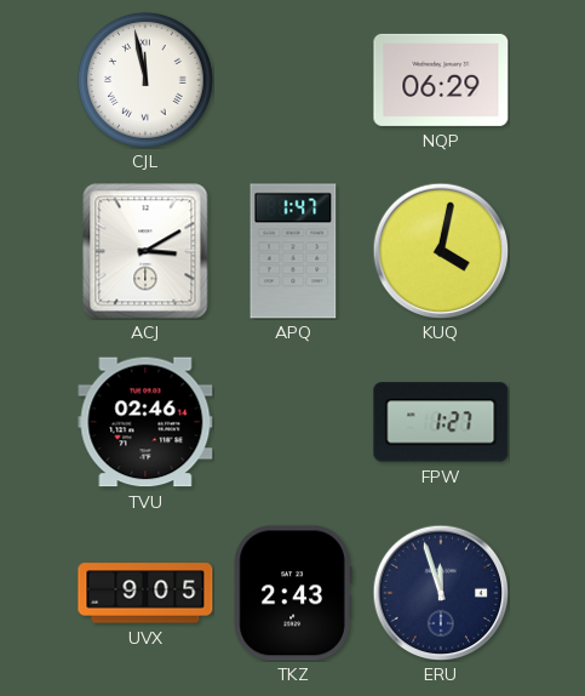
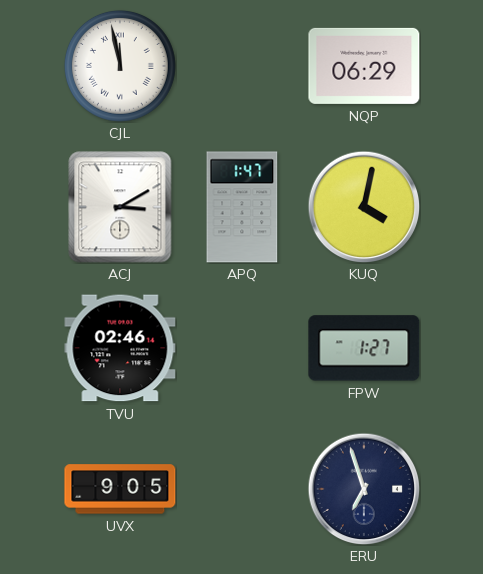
TKZ: 2:43 -> none
ERU: 11:57 -> 6:57
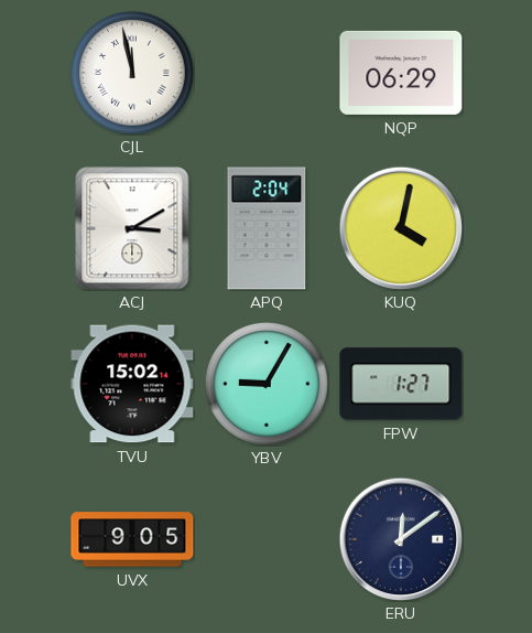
APQ: 1:47 -> 2:04
TVU: 02:46 -> 15:02
YBV: none -> 9:05
ERU: 6:57 -> 12:09
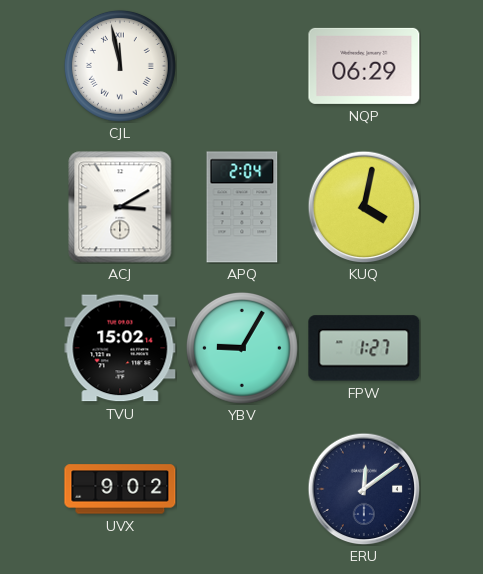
UVX: 9:05 -> 9:02
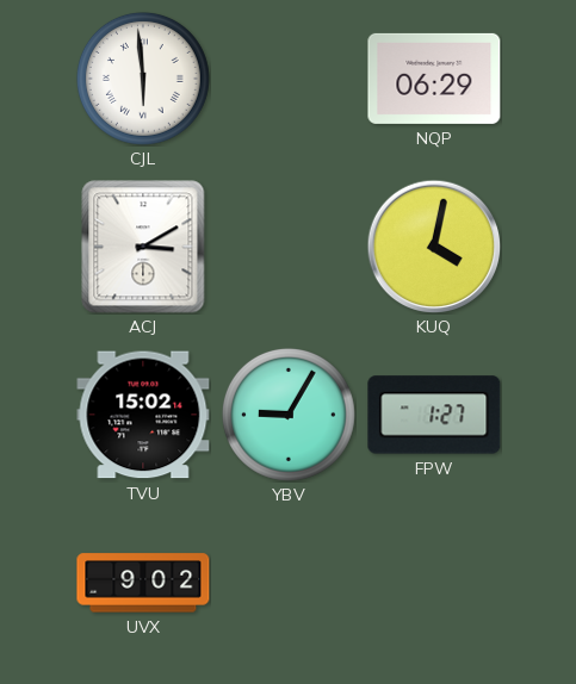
CJL: 11:58 -> 5:59
APQ: 2:04 -> none
ERU: 12:09 -> none
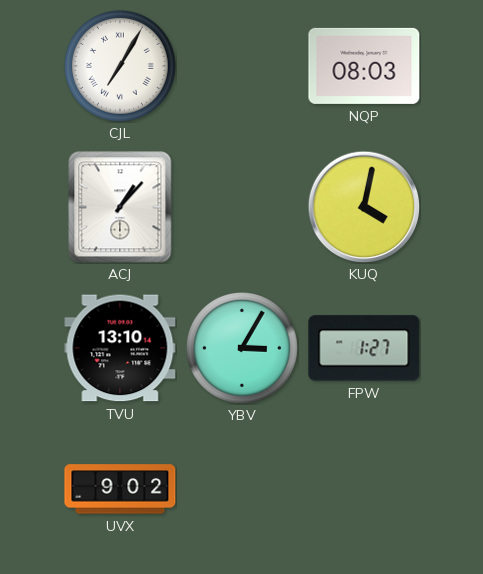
CJL: 5:59 -> 7:05
NQP: 06:29 -> 08:03
ACJ: 3:10 -> 1:07
TVU: 15:02 -> 13:10
YBV: 9:05 -> 3:05
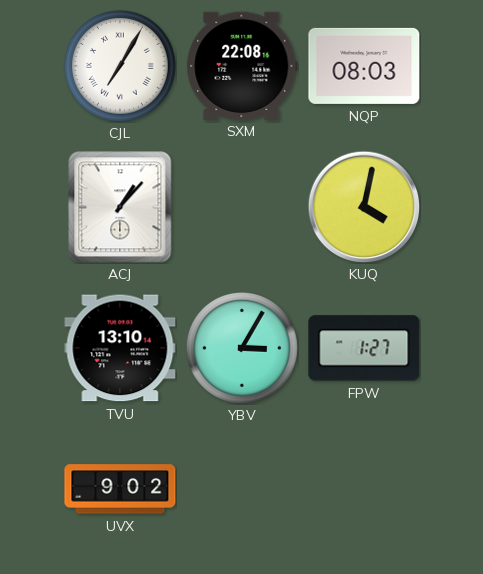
SXM: none -> 22:08
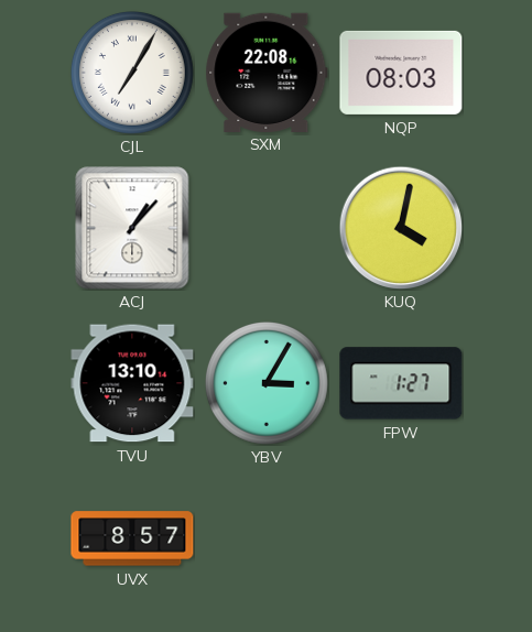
UVX: 9:02 -> 8:57
